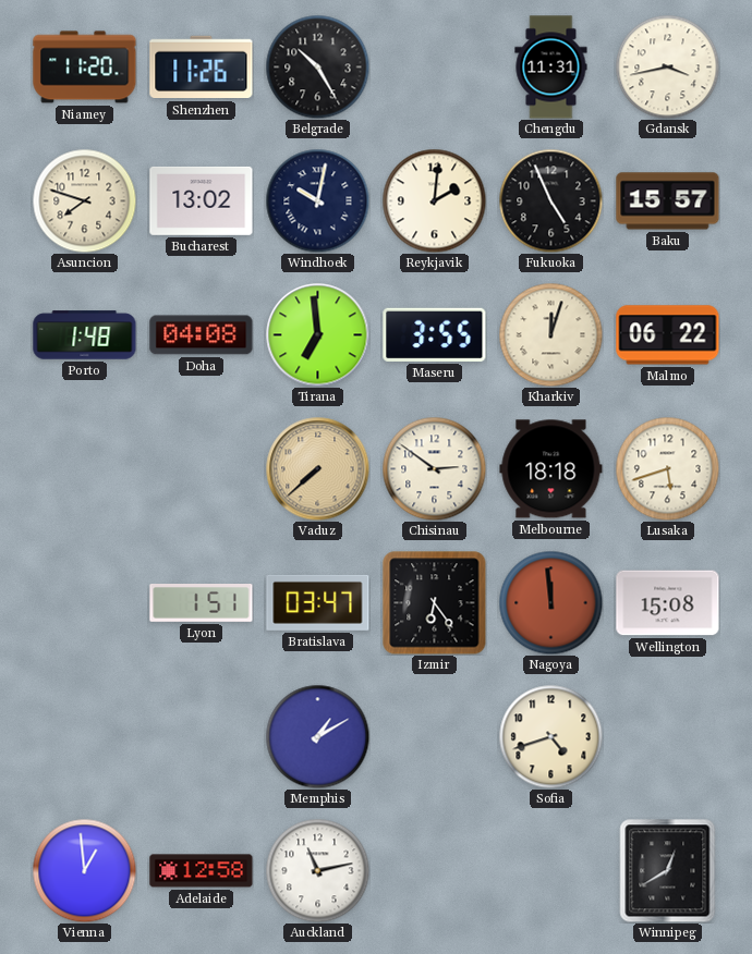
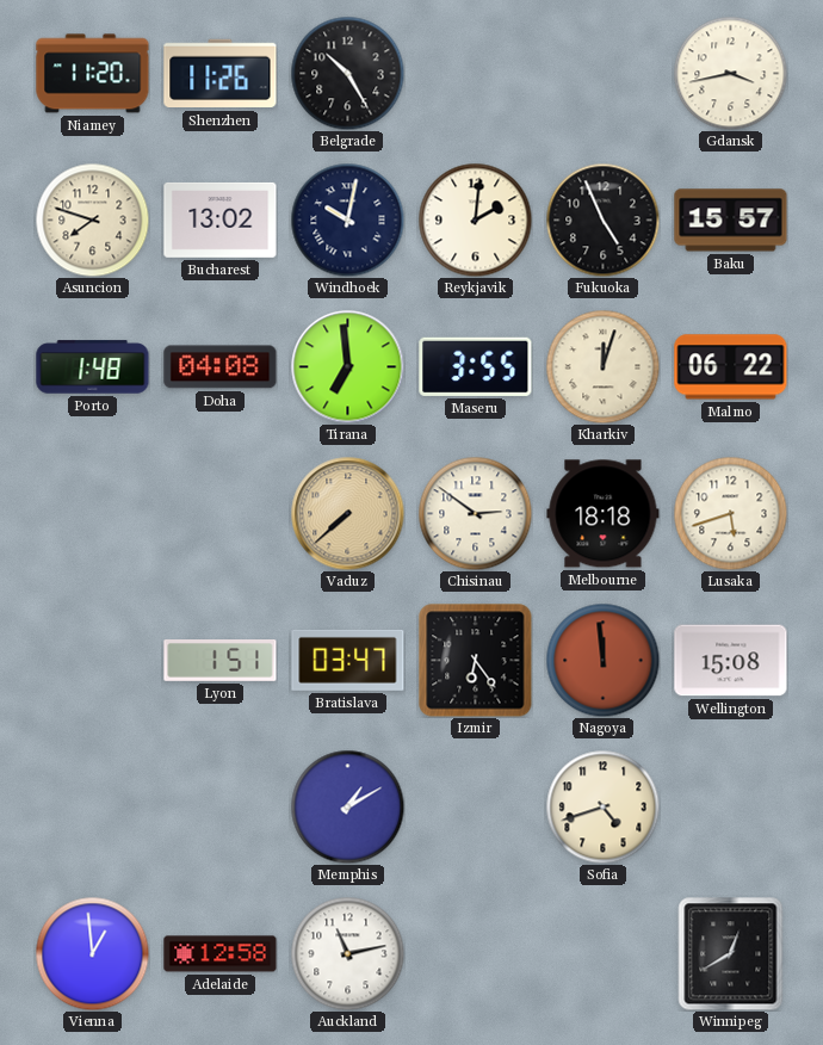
Chengdu: 11:31 -> none
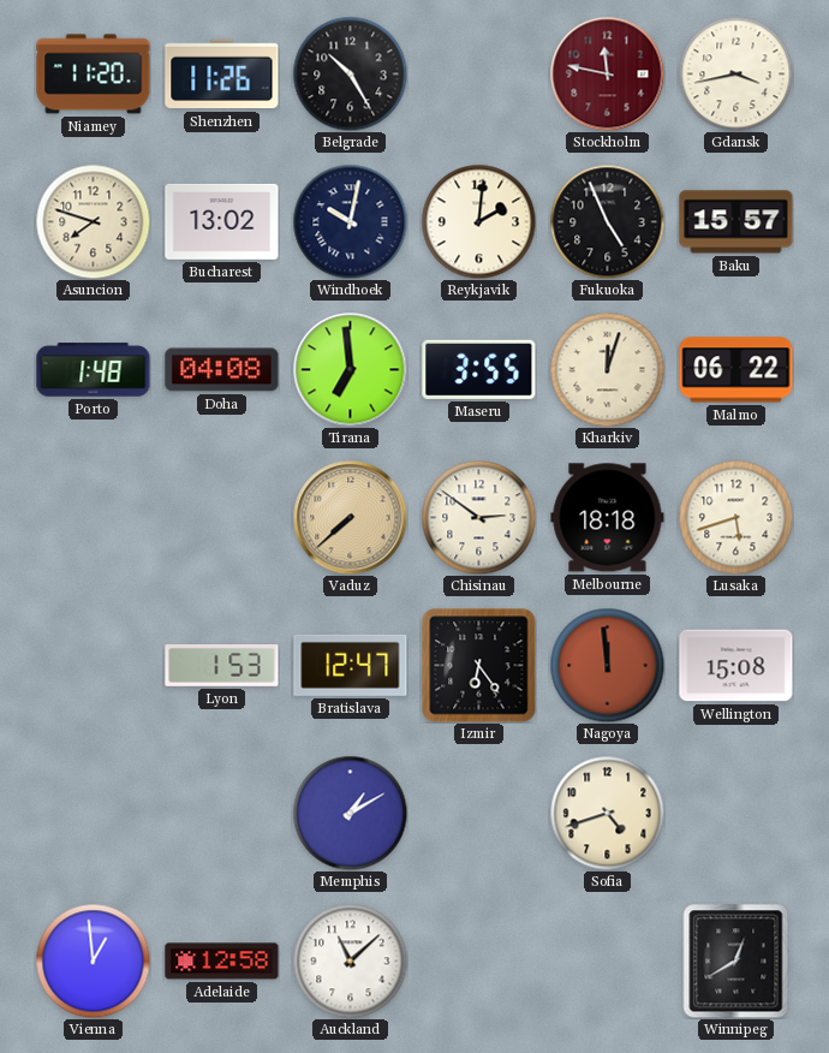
Stockholm: none -> 11:47
Lyon: 1:51 -> 1:53
Bratislava: 03:47 -> 12:47
Auckland: 11:13 -> 11:08
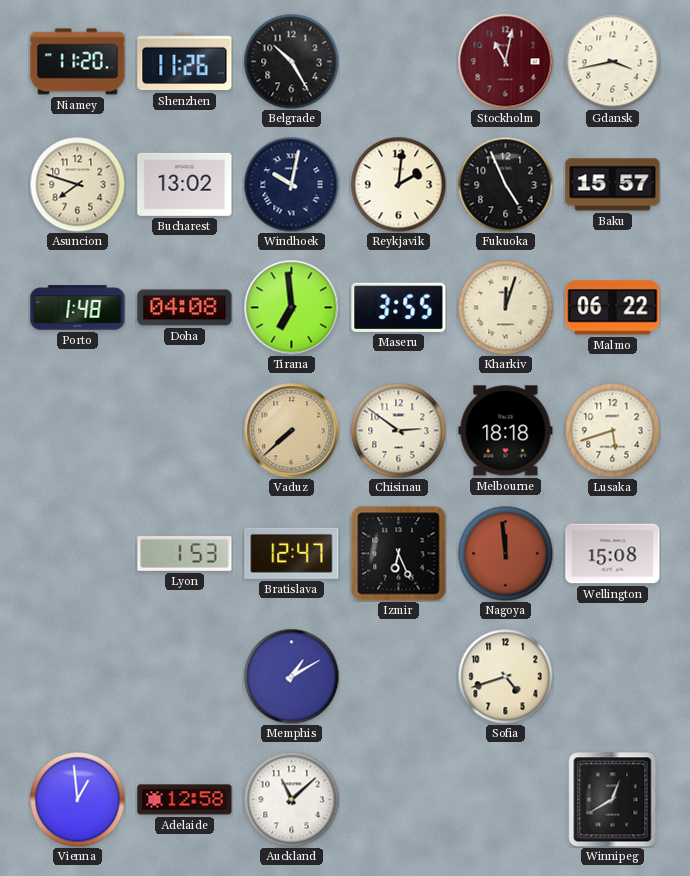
Stockholm: 11:47 -> 11:02
Izmir: 6:24 -> 6:26
